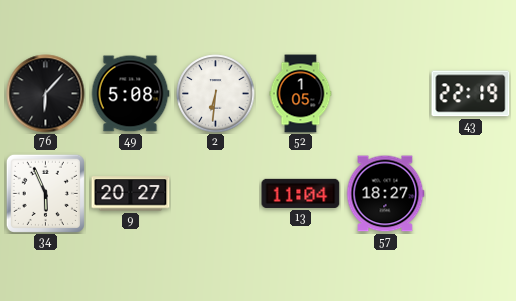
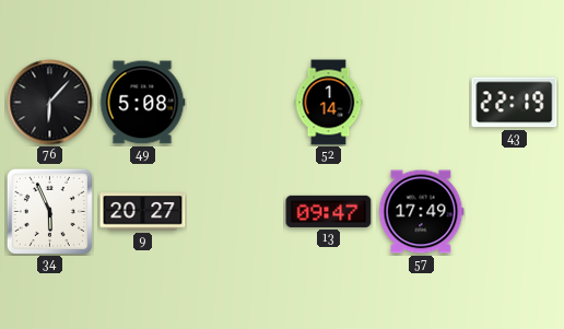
2: 6:31 -> none
52: 1:05 -> 1:14
13: 11:04 -> 09:47
57: 18:27 -> 17:49
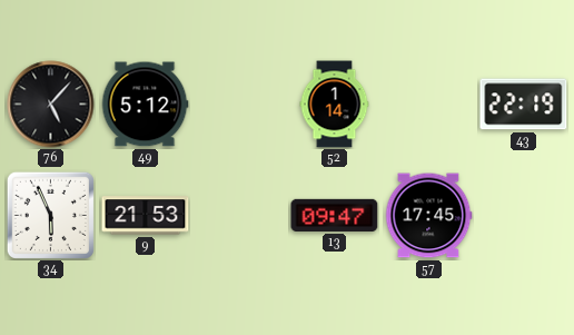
76: 6:07 -> 5:07
49: 5:08 -> 5:12
9: 20:27 -> 21:53
57: 17:49 -> 17:45
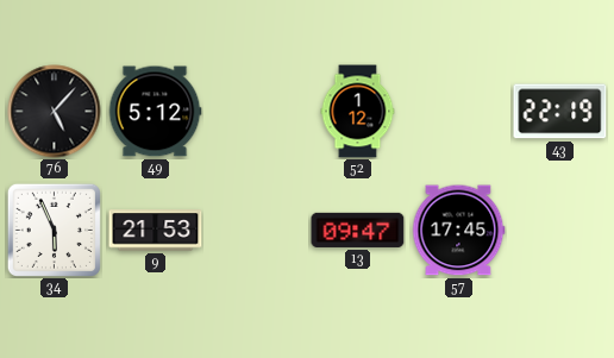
52: 1:14 -> 1:12
